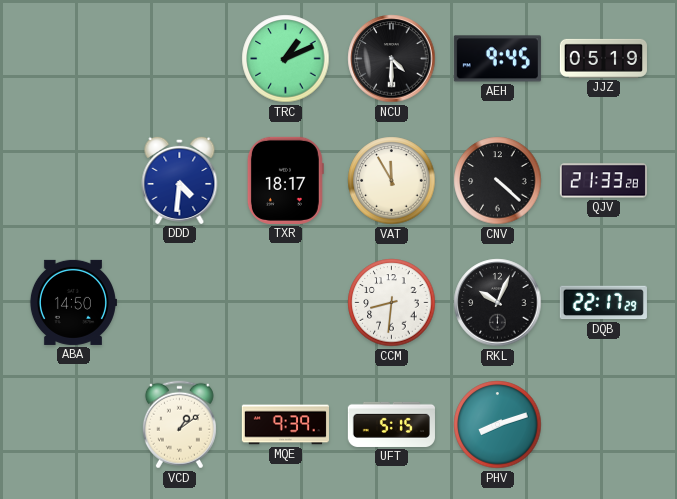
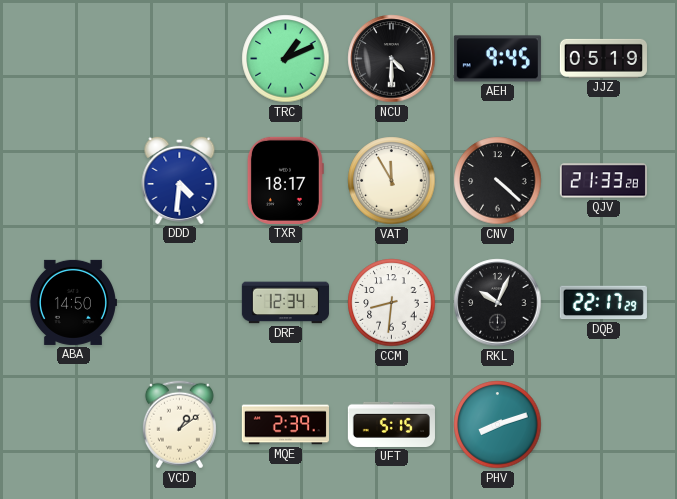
DRF: none -> 12:34
MQE: 9:39 -> 2:39
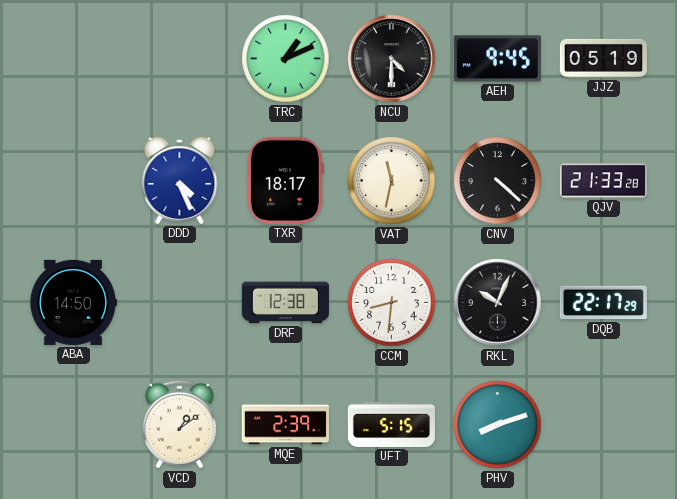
DDD: 4:31 -> 4:26
VAT: 11:55 -> 11:32
DRF: 12:34 -> 12:38
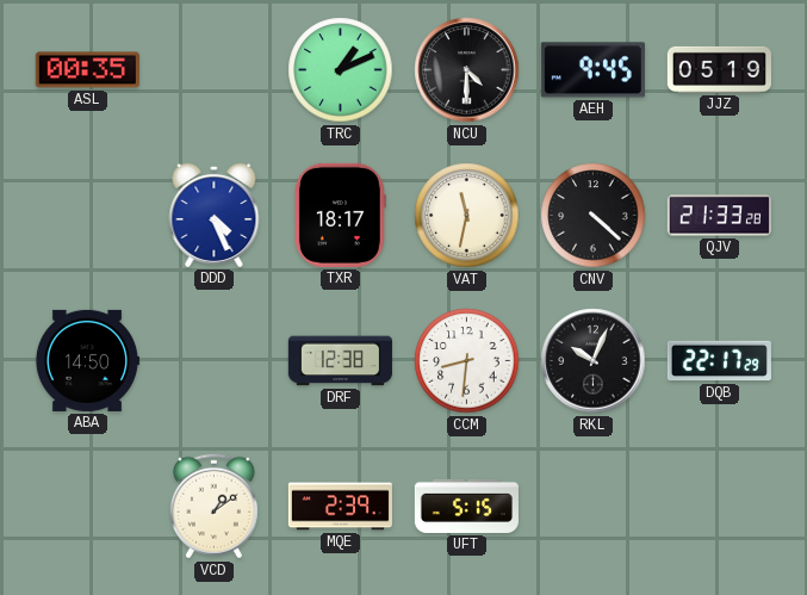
ASL: none -> 00:35
PHV: 8:12 -> none
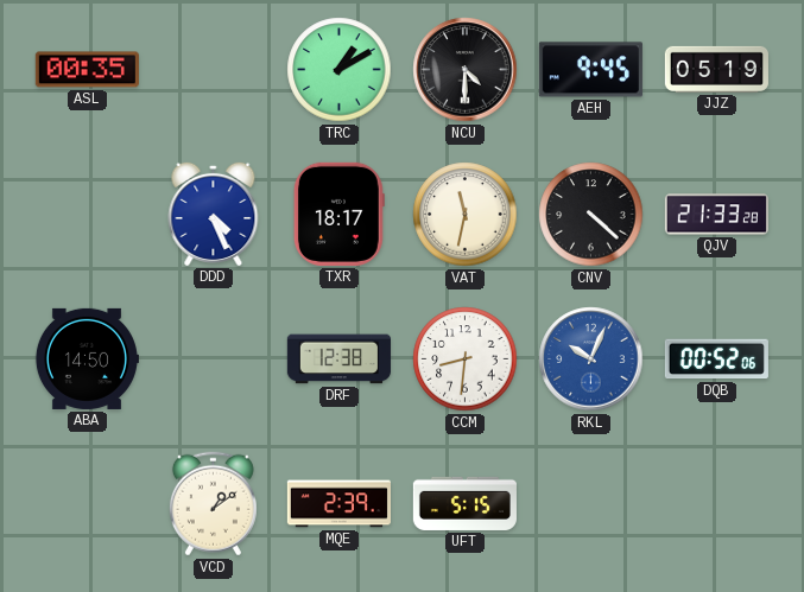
TRC: 1:11 -> 1:10
RKL dial: black -> blue
DQB: 22:17 -> 00:52
